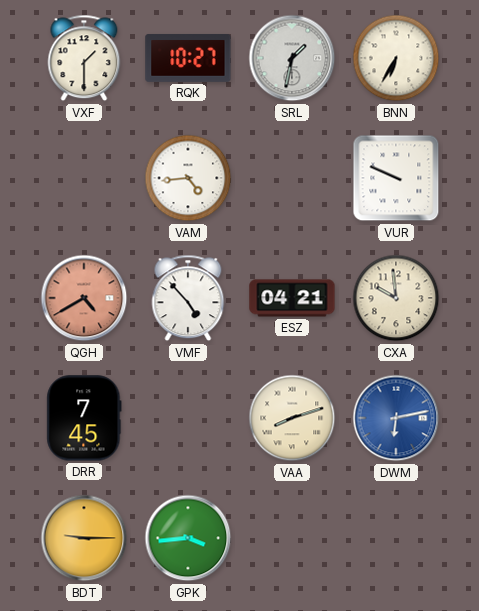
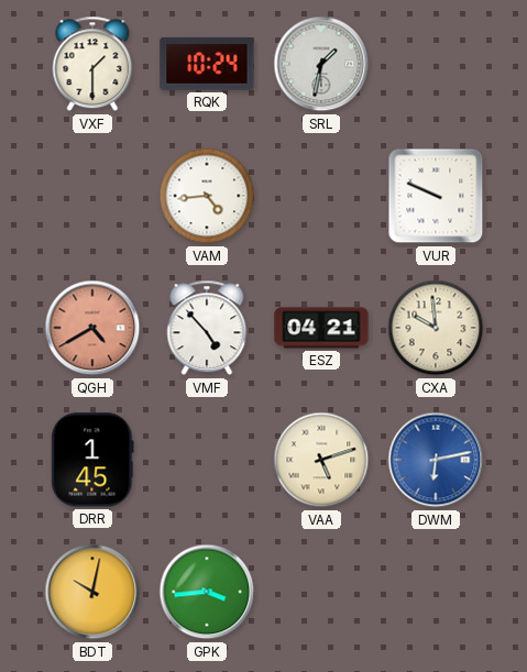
RQK: 10:27 -> 10:24
BNN: 6:35 -> none
DRR: 7:45 -> 1:45
VAA: 8:12 -> 5:12
BDT: 9:15 -> 10:02
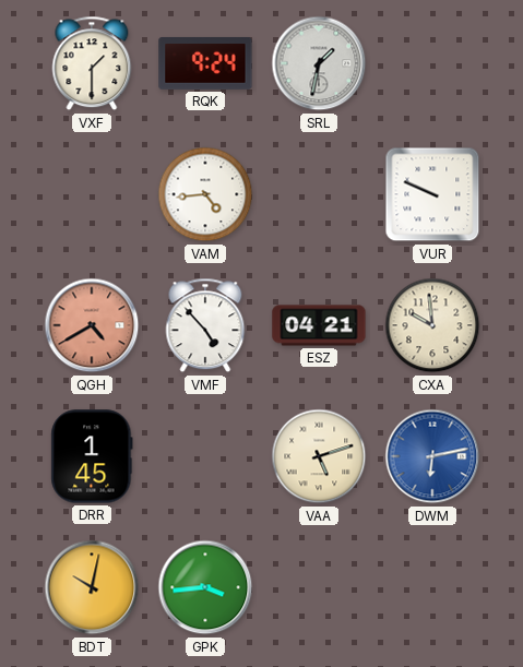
RQK: 10:24 -> 9:24
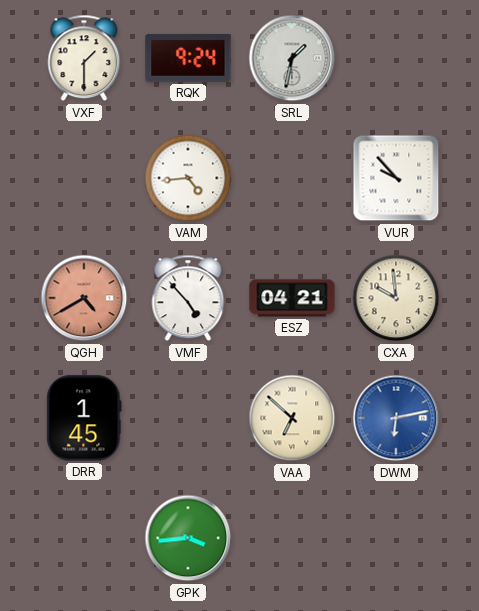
VUR: 9:49 -> 9:53
VAA: 5:12 -> 6:52
BDT: 10:02 -> none
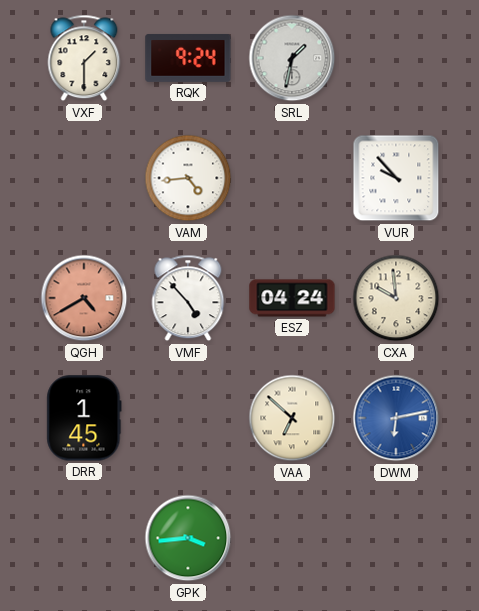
ESZ: 04:21 -> 04:24
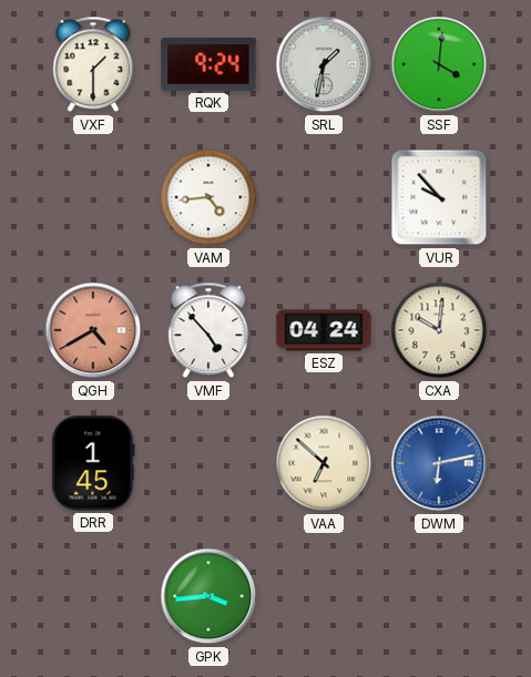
SSF: none -> 4:01
CXA: 9:59 -> 10:01
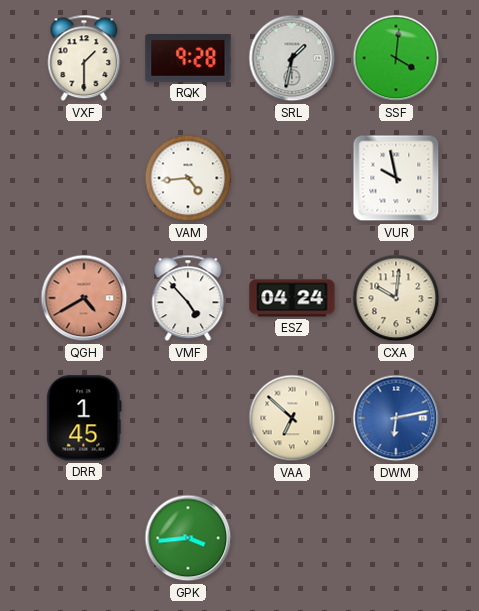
RQK: 9:24 -> 9:28
VUR: 9:53 -> 9:58
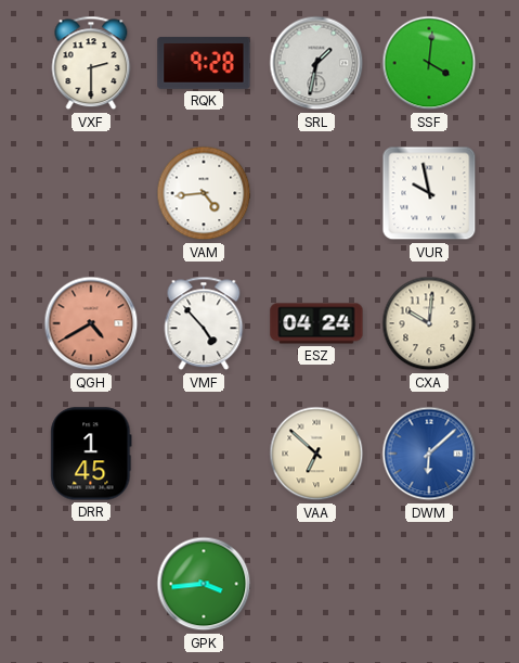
VXF: 1:30 -> 2:30
DWM: 6:13 -> 6:08
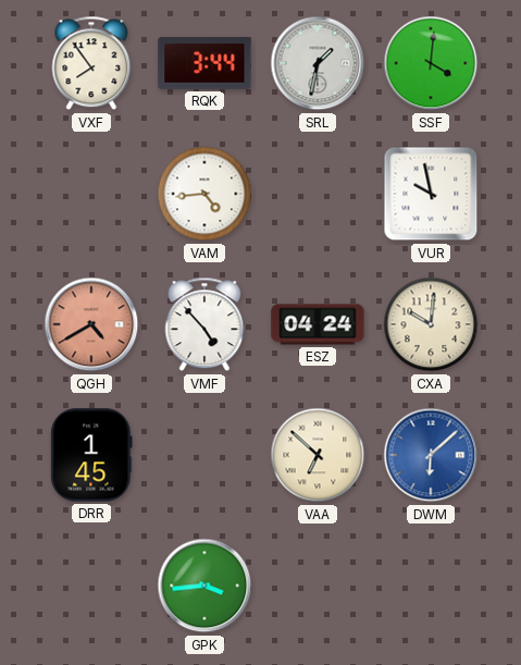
VXF: 2:30 -> 7:54
RQK: 9:28 -> 3:44
